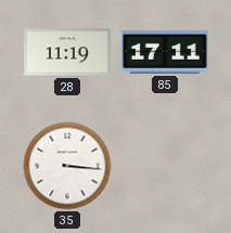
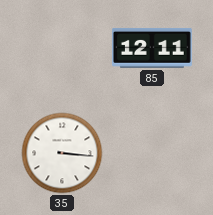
28: 11:19 -> none
85: 17:11 -> 12:11
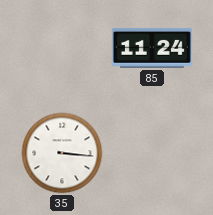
85: 12:11 -> 11:24
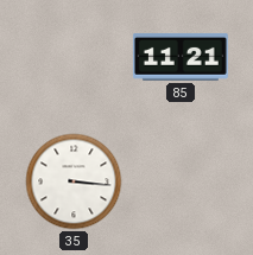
85: 11:24 -> 11:21
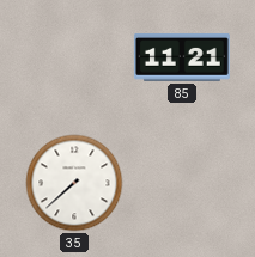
35: 3:16 -> 7:38
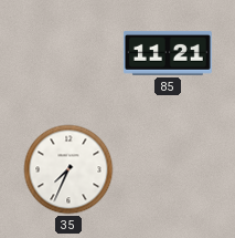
35: 7:38 -> 7:34
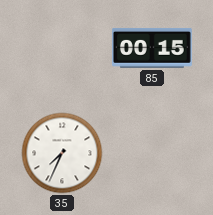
85: 11:21 -> 00:15
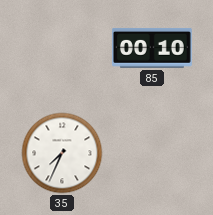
85: 00:15 -> 00:10
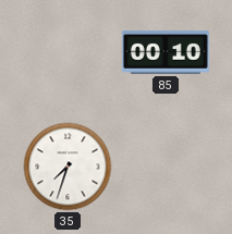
35: 7:34 -> 7:33
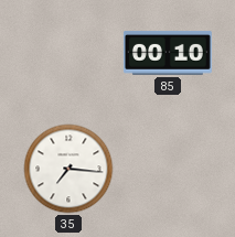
35: 7:33 -> 7:16
